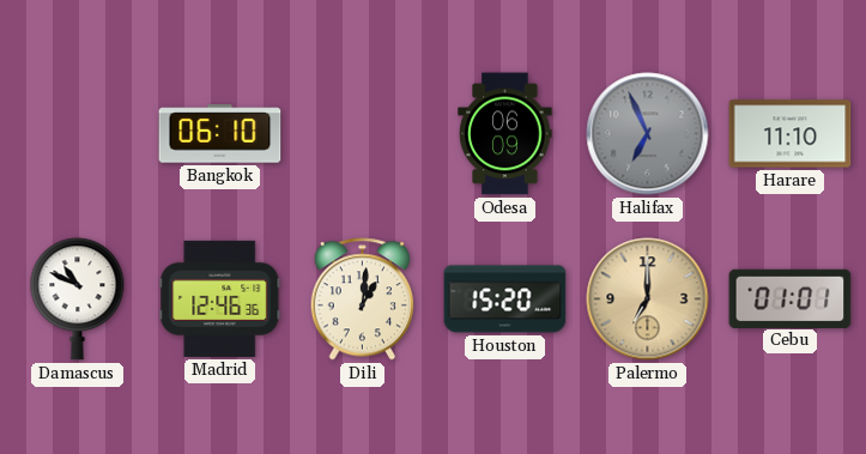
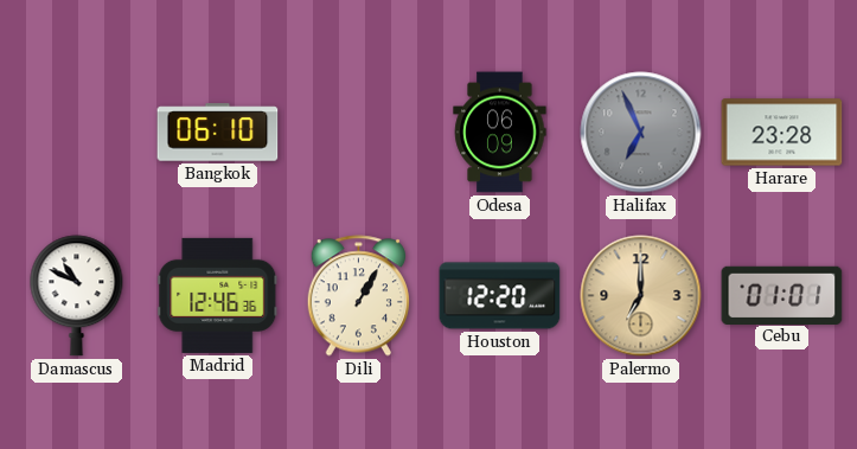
Harare: 11:10 -> 23:28
Dili: 1:01 -> 1:05
Houston: 15:20 -> 12:20
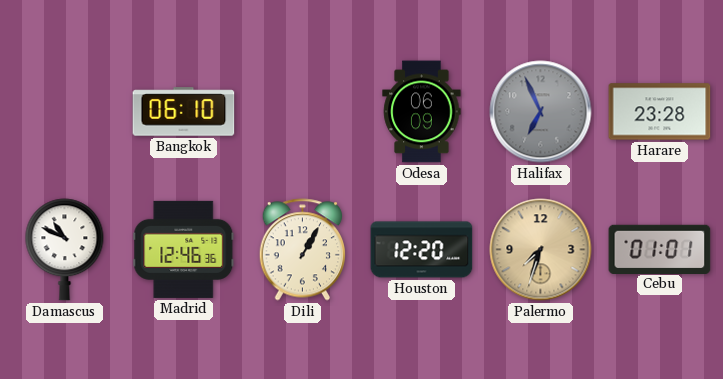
Palermo: 7:00 -> 7:33
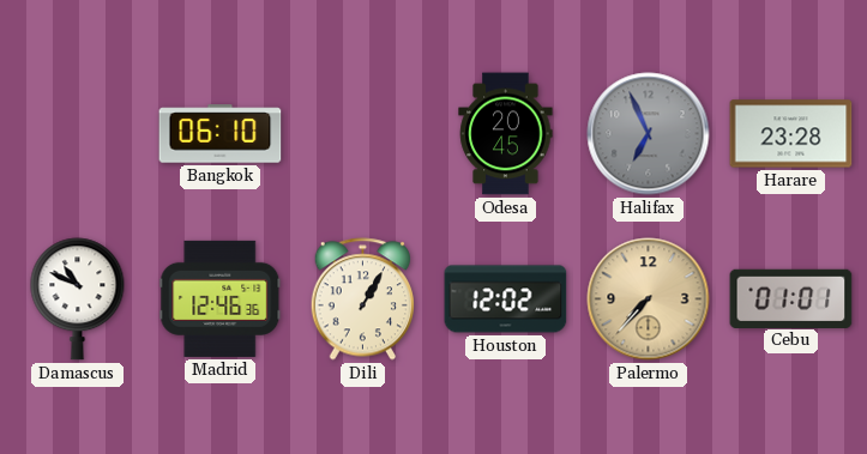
Odesa: 06:09 -> 20:45
Houston: 12:20 -> 12:02
Palermo: 7:33 -> 7:37
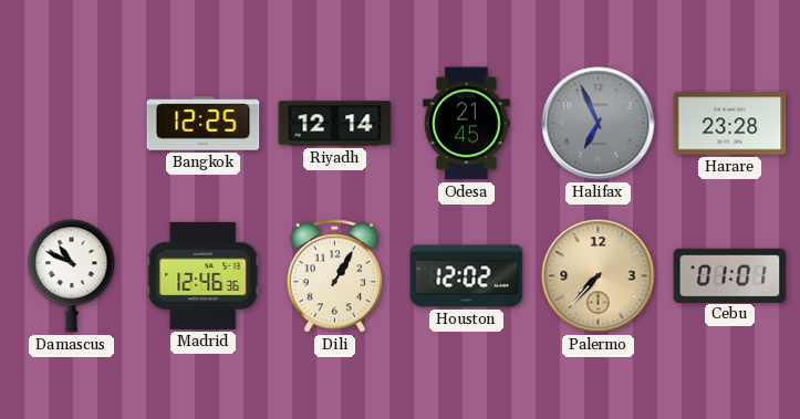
Bangkok: 06:10 -> 12:25
Riyadh: none -> 12:14
Odesa: 20:45 -> 21:45
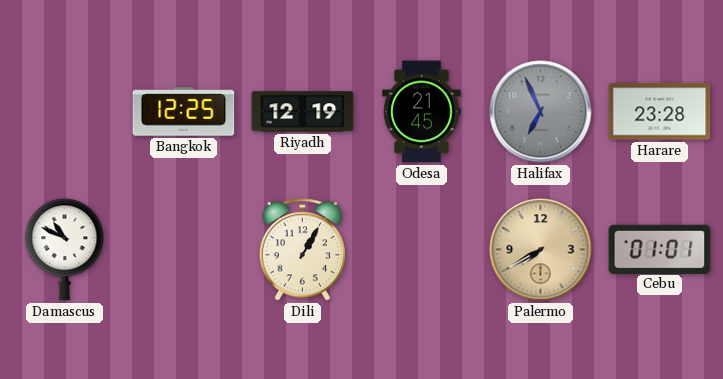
Riyadh: 12:14 -> 12:19
Madrid: 12:46 -> none
Houston: 12:02 -> none
Palermo: 7:37 -> 7:40
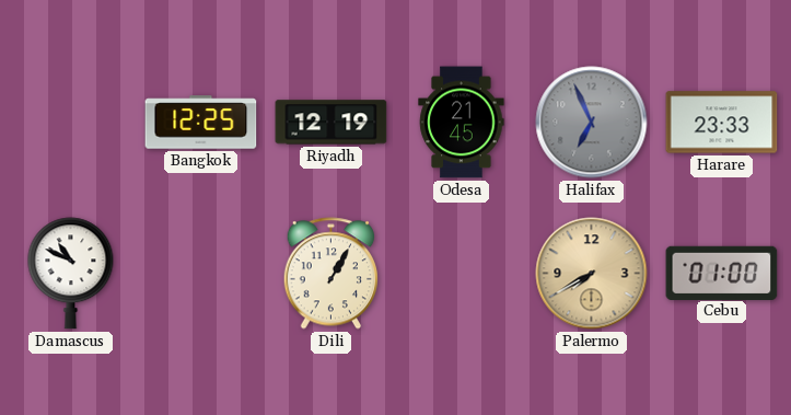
Harare: 23:28 -> 23:33
Cebu: 01:01 -> 01:00
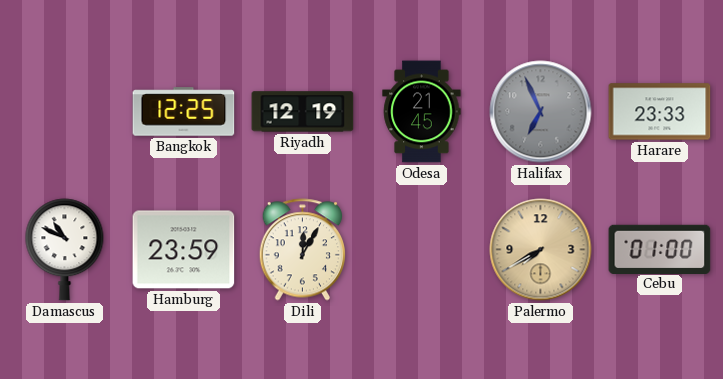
Hamburg: none -> 23:59
Dili: 1:05 -> 12:05
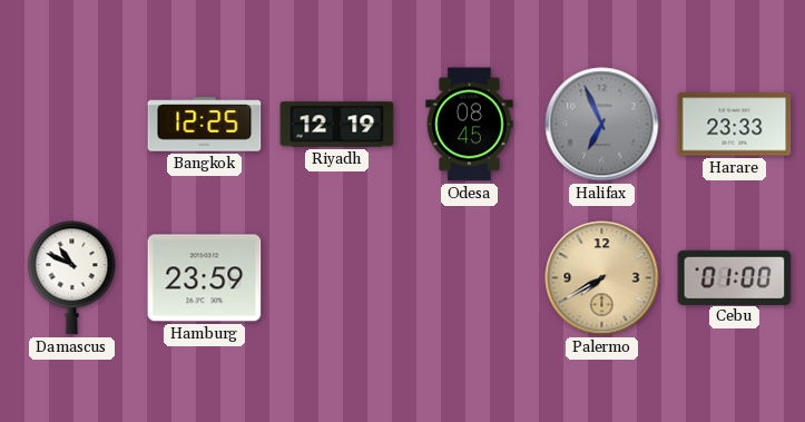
Odesa: 21:45 -> 08:45
Dili: 12:05 -> none
